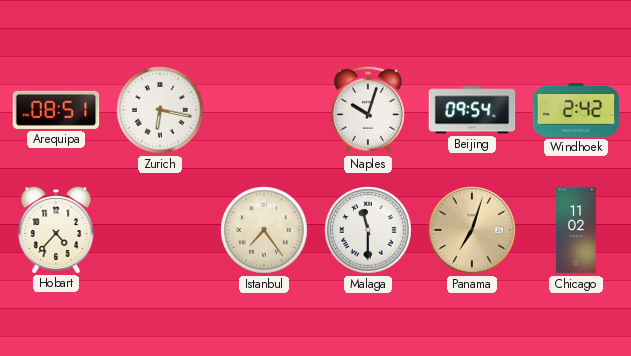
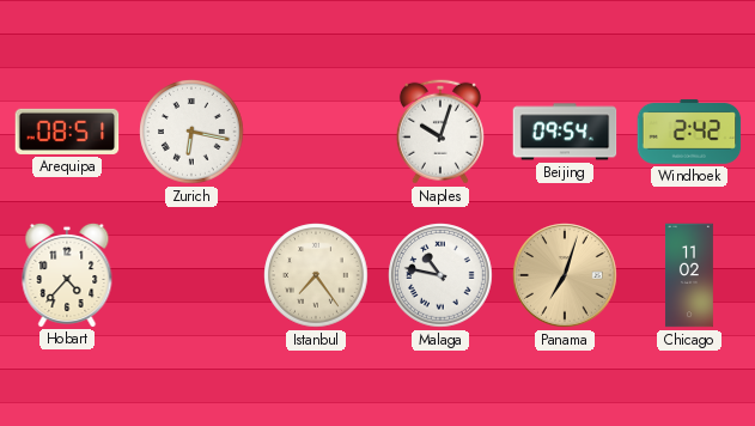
Malaga: 11:30 -> 10:47
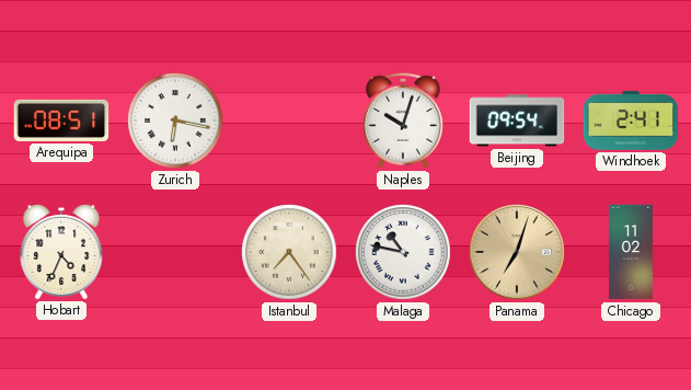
Windhoek: 2:42 -> 2:41
Hobart: 4:37 -> 4:34
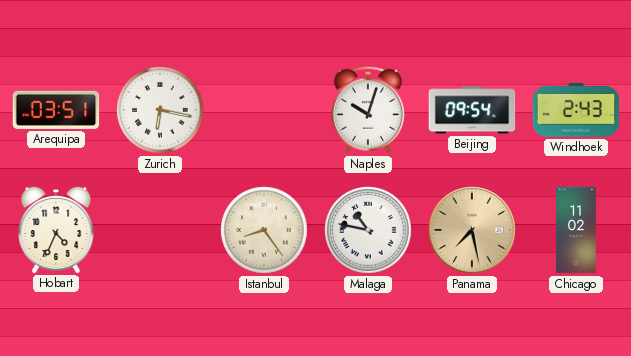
Arequipa: 08:51 -> 03:51
Windhoek: 2:41 -> 2:43
Istanbul: 7:24 -> 8:24
Panama: 7:03 -> 7:28
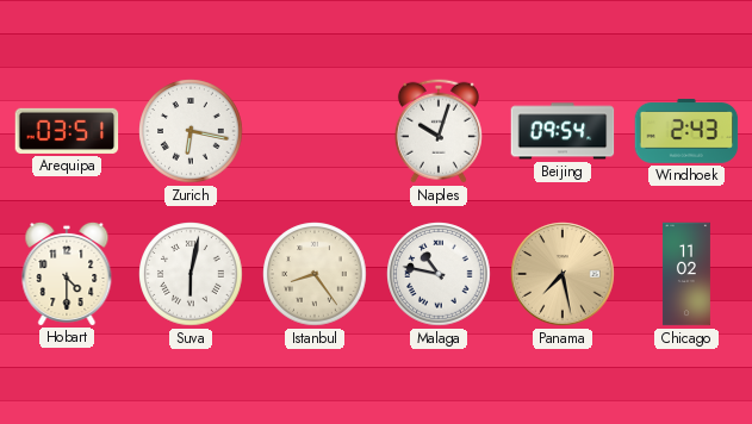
Hobart: 4:34 -> 4:30
Suva: none -> 6:02
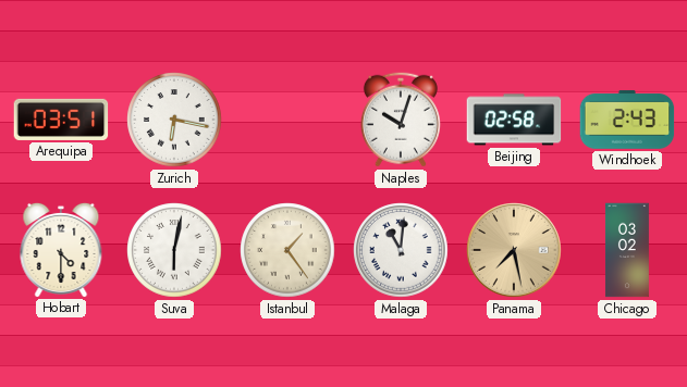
Beijing: 09:54 -> 02:58
Istanbul: 8:24 -> 1:24
Malaga: 10:47 -> 11:01
Chicago: 11:02 -> 03:02
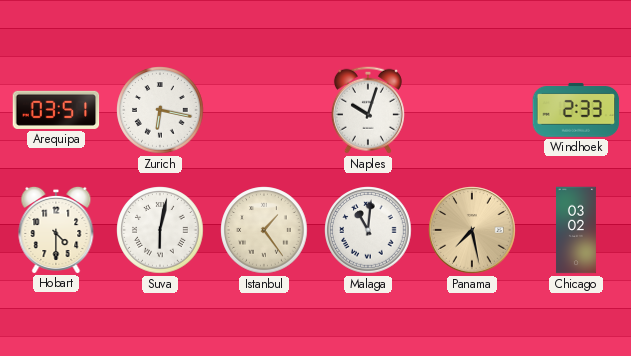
Beijing: 02:58 -> none
Windhoek: 2:43 -> 2:33
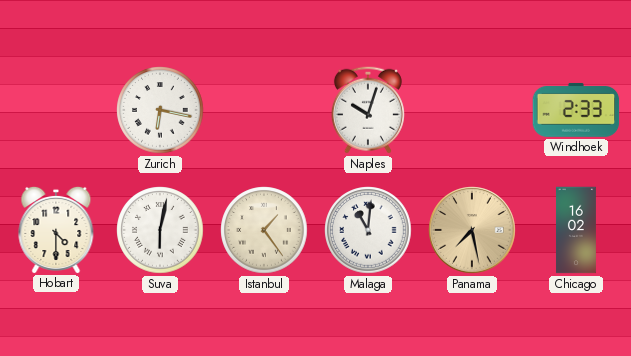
Arequipa: 03:51 -> none
Chicago: 03:02 -> 16:02
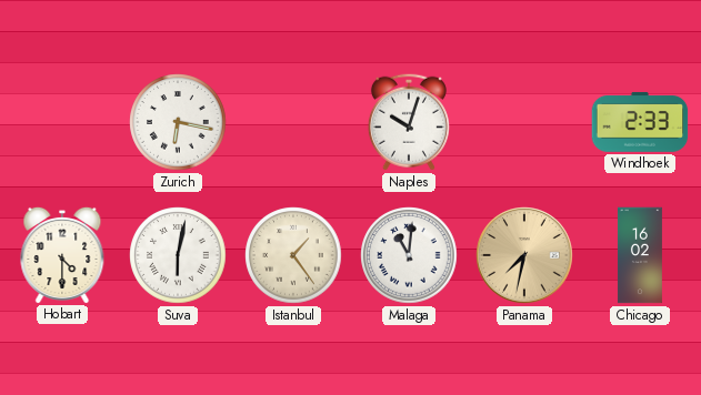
Panama: 7:28 -> 7:32
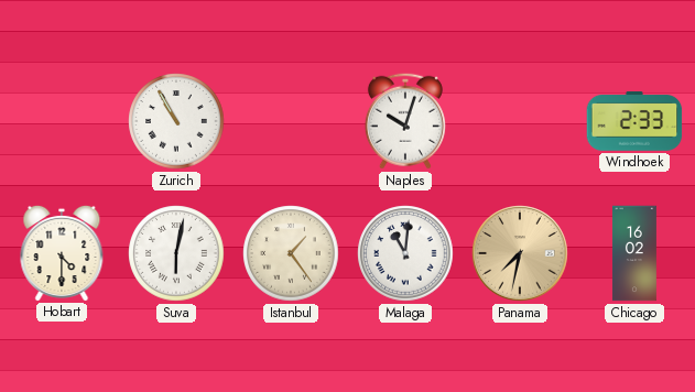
Zurich: 6:17 -> 10:55
